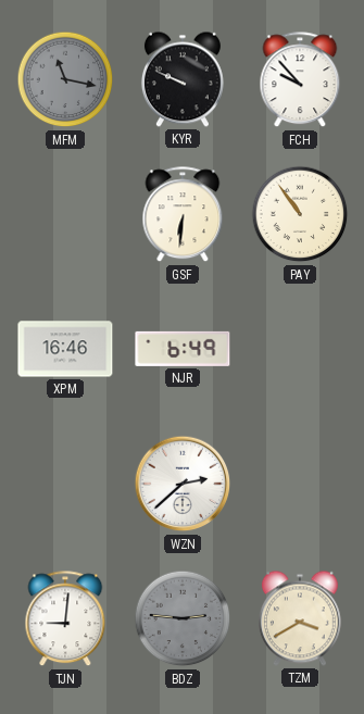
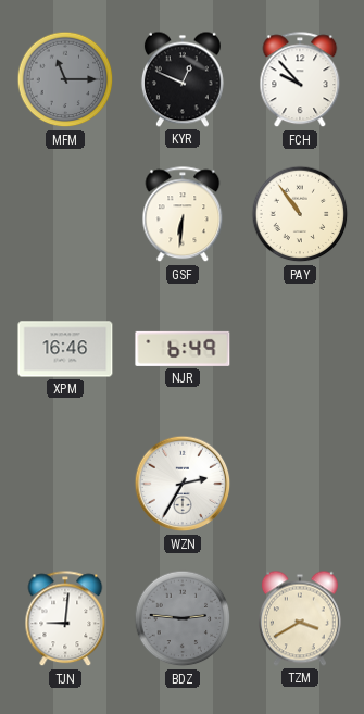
MFM: 11:17 -> 11:15
KYR: 9:49 -> 12:49
WZN: 2:38 -> 2:35
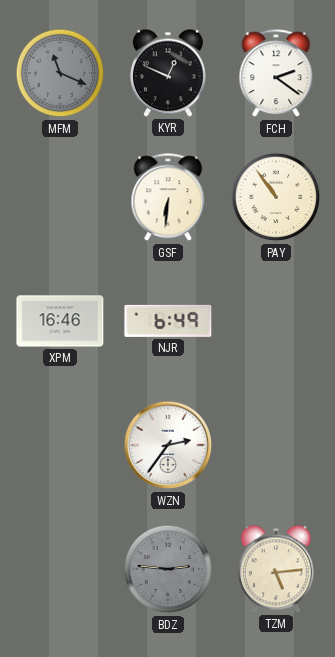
MFM: 11:15 -> 11:19
FCH: 9:53 -> 2:21
WZN: 2:35 -> 2:36
TJN: 9:01 -> none
TZM: 3:40 -> 5:14
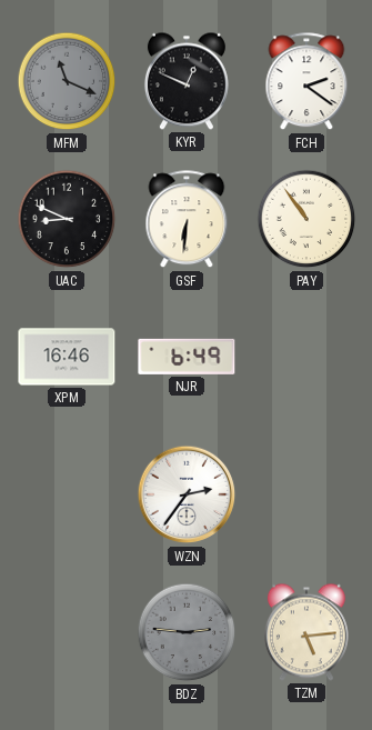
UAC: none -> 8:49
